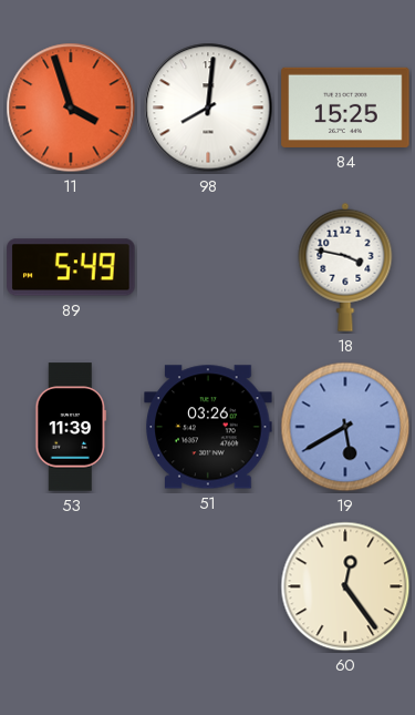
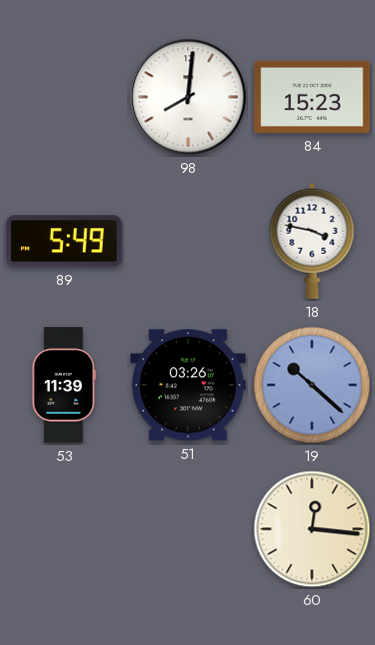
11: 3:57 -> none
84: 15:25 -> 15:23
19: 5:40 -> 10:22
60: 12:24 -> 12:16
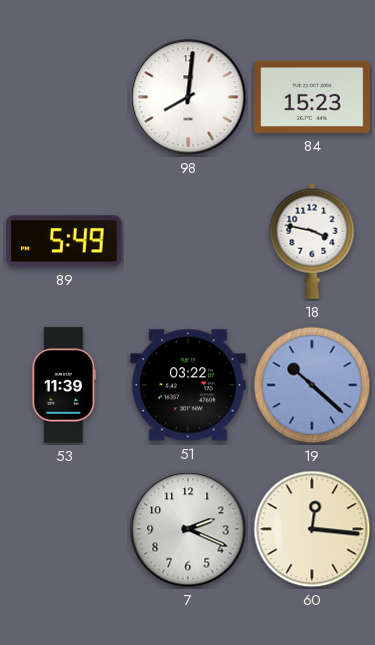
51: 03:26 -> 03:22
7: none -> 2:19
